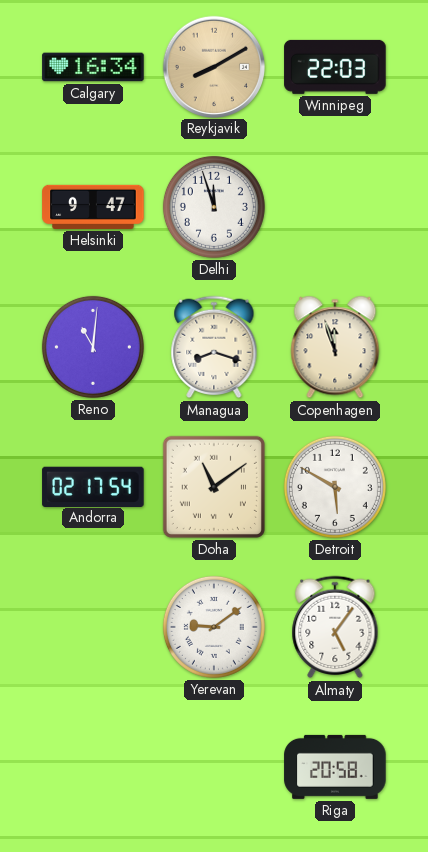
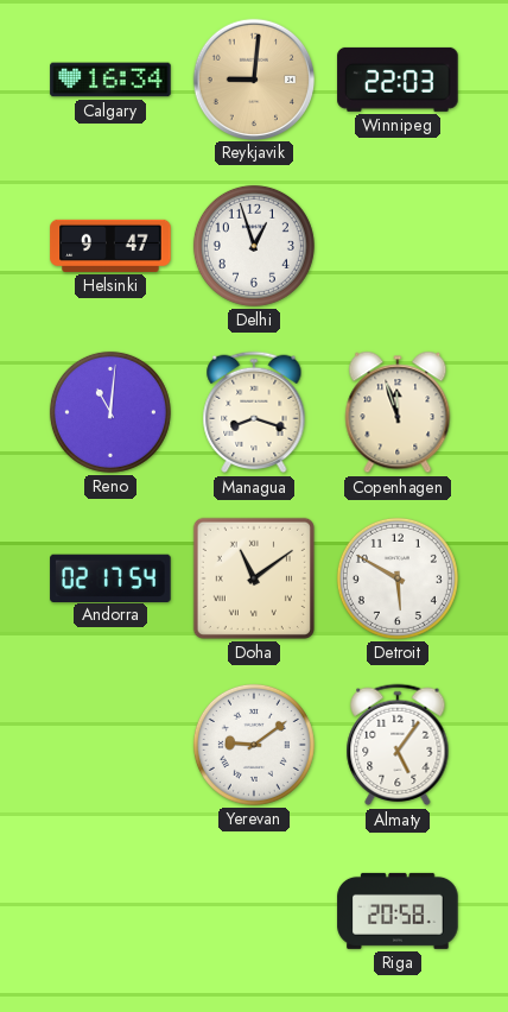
Reykjavik: 8:10 -> 9:01
Delhi: 11:57 -> 12:57
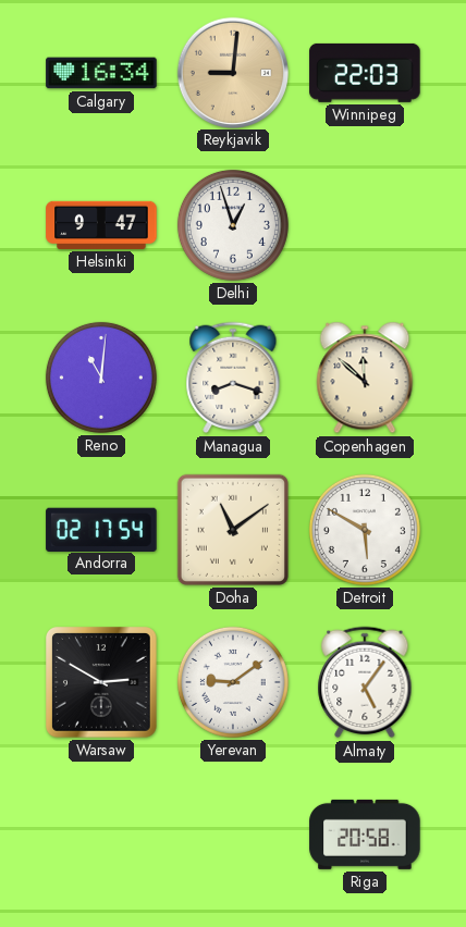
Copenhagen: 11:57 -> 11:52
Warsaw: none -> 2:50
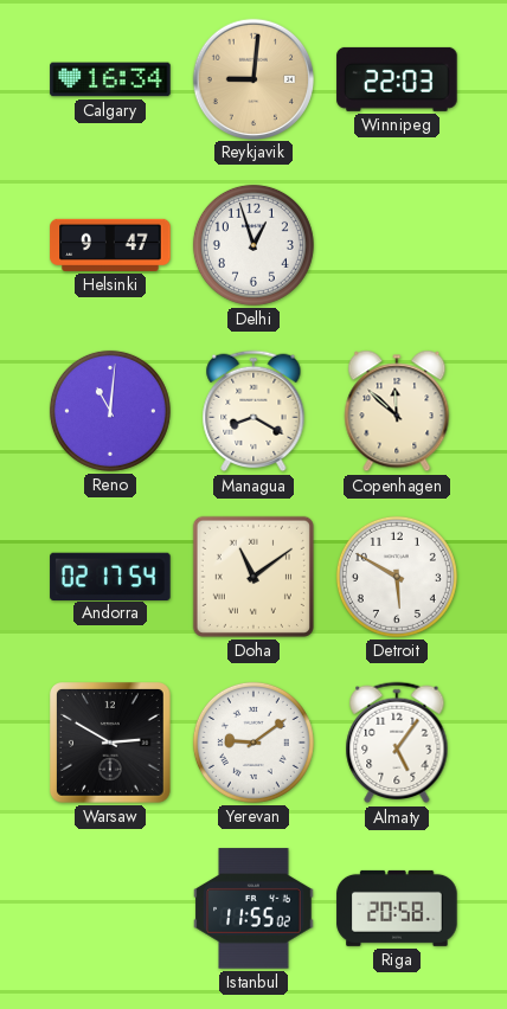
Managua: 8:18 -> 8:20
Istanbul: none -> 11:55
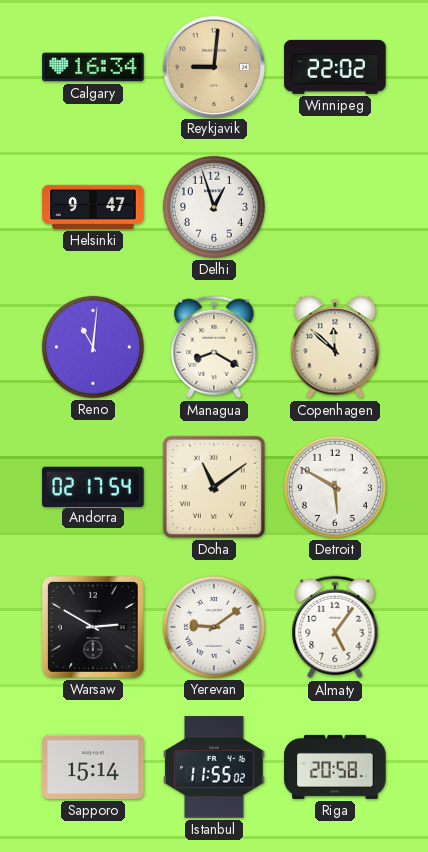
Winnipeg: 22:03 -> 22:02
Sapporo: none -> 15:14
